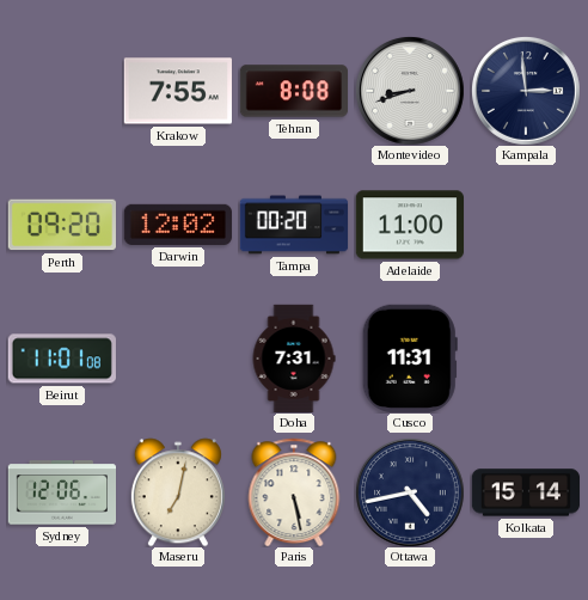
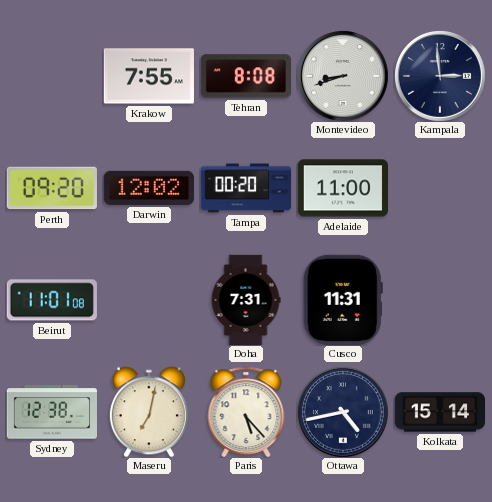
Sydney: 12:06 -> 12:38
Paris: 5:28 -> 5:23
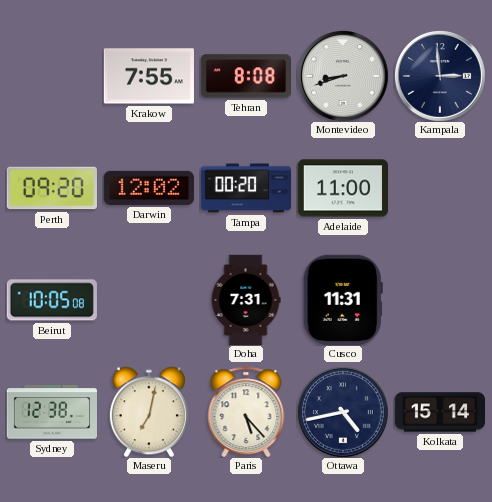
Beirut: 11:01 -> 10:05
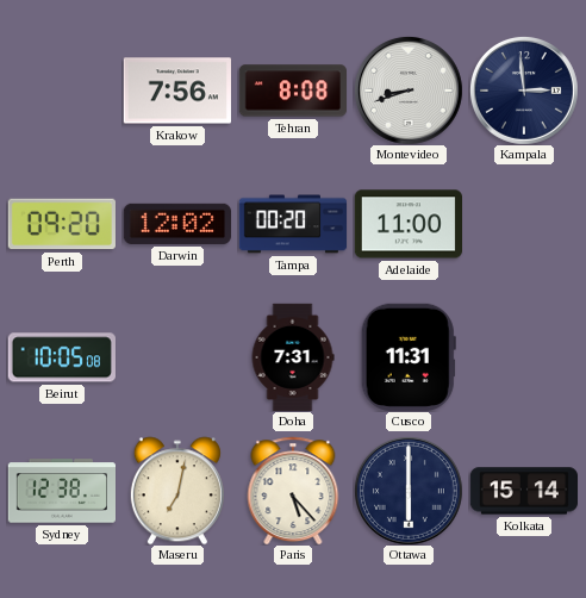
Krakow: 7:55 -> 7:56
Ottawa: 4:43 -> 6:00
